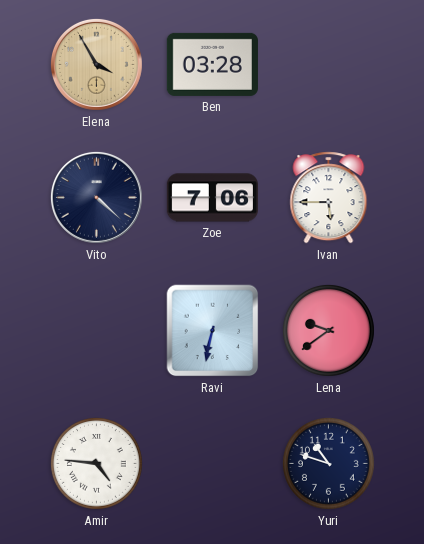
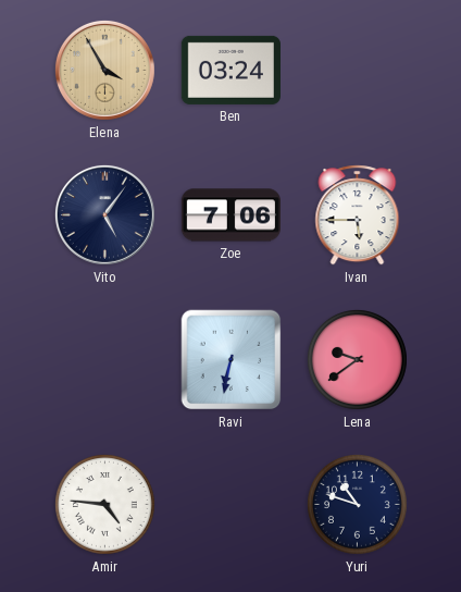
Ben: 03:28 -> 03:24
Vito: 4:22 -> 5:06
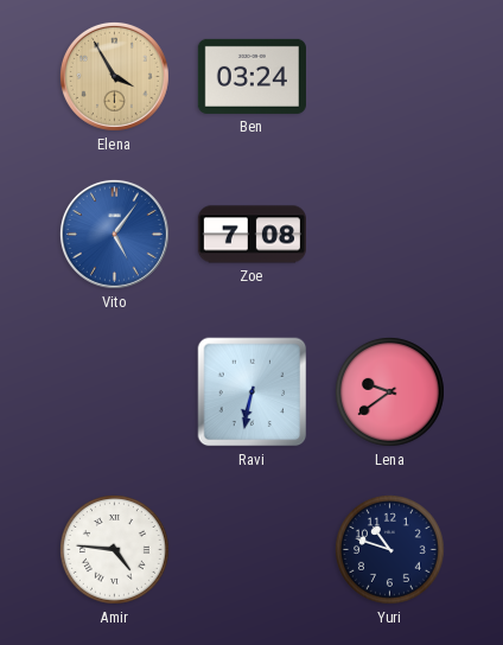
Vito dial: navy -> blue
Zoe: 7:06 -> 7:08
Ivan: 5:45 -> none
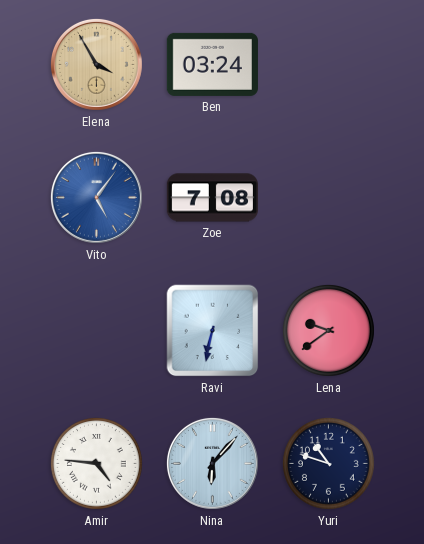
Nina: none -> 6:07
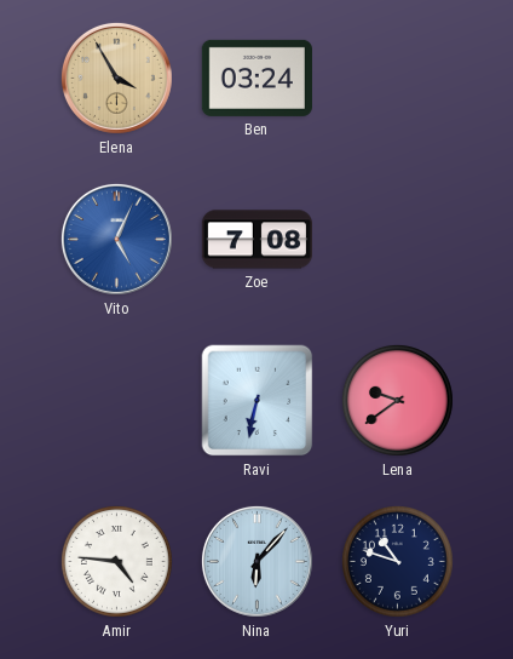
Vito: 5:06 -> 5:04
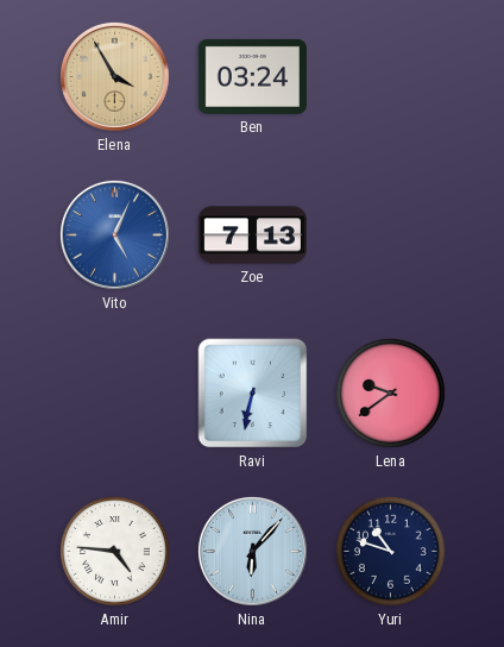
Zoe: 7:08 -> 7:13
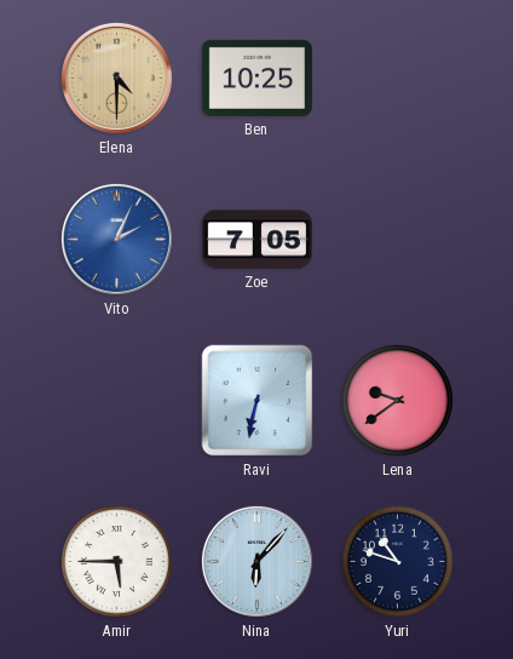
Elena: 3:55 -> 4:30
Ben: 03:24 -> 10:25
Vito: 5:04 -> 2:04
Zoe: 7:13 -> 7:05
Amir: 4:46 -> 5:45
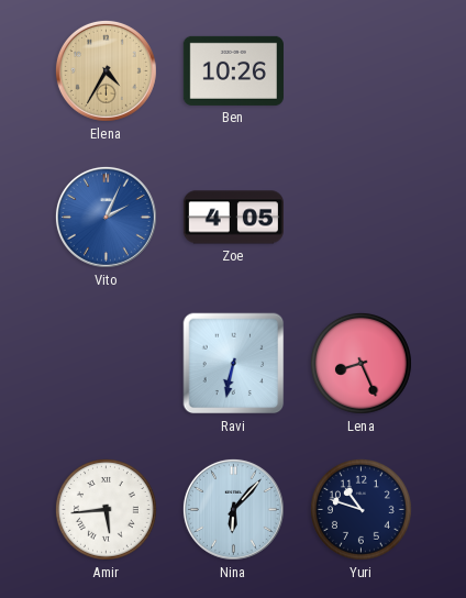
Elena: 4:30 -> 4:35
Ben: 10:25 -> 10:26
Zoe: 7:05 -> 4:05
Lena: 9:39 -> 8:26
Amir: 5:45 -> 5:44
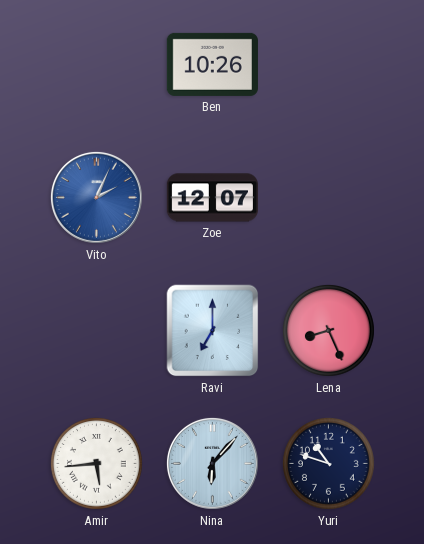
Elena: 4:35 -> none
Zoe: 4:05 -> 12:07
Ravi: 6:32 -> 7:00
